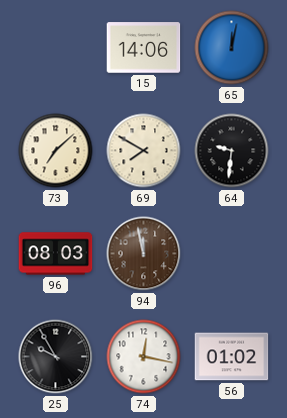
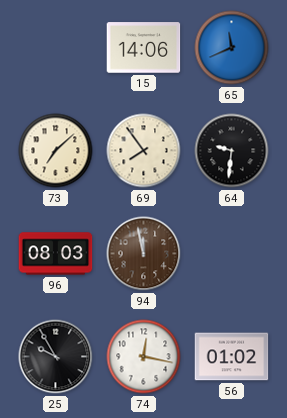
65: 12:02 -> 11:41
69: 7:50 -> 7:54
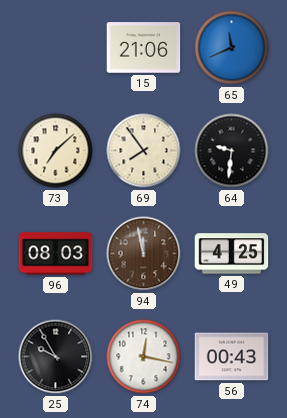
15: 14:06 -> 21:06
49: none -> 4:25
56: 01:02 -> 00:43
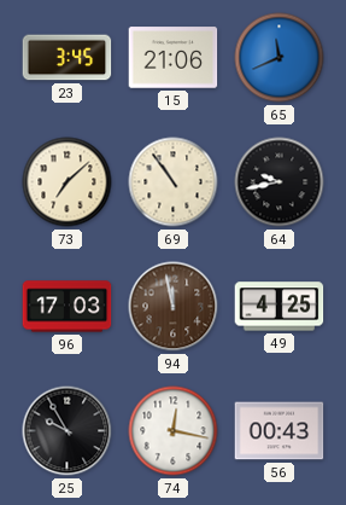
23: none -> 3:45
69: 7:54 -> 10:54
64: 9:31 -> 9:43
96: 08:03 -> 17:03
